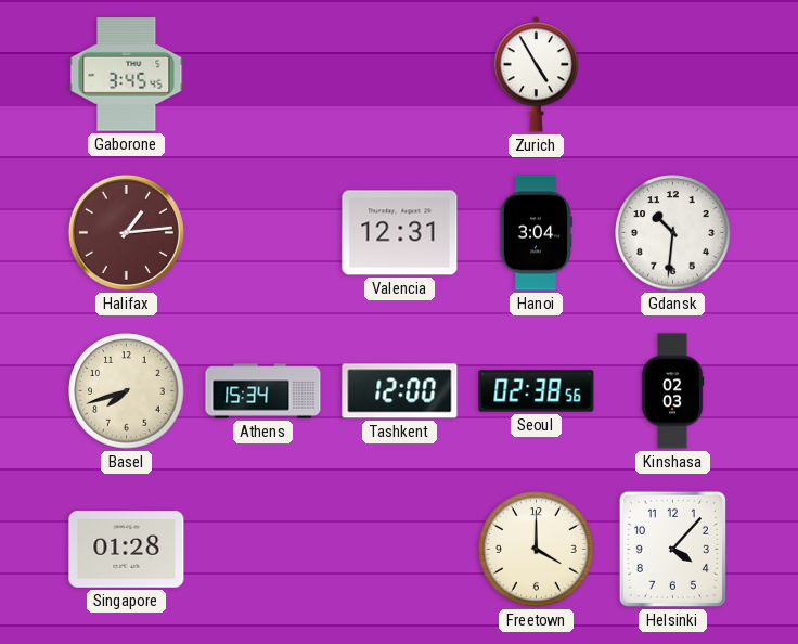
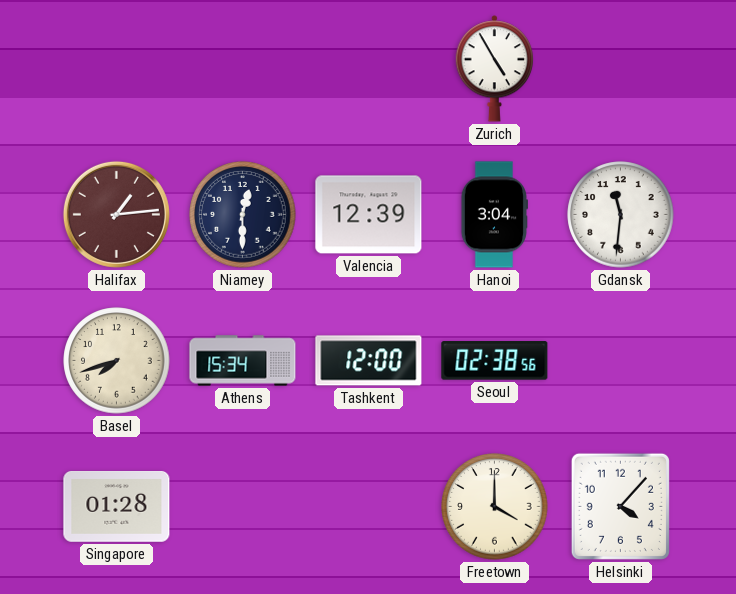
Gaborone: 3:45 -> none
Niamey: none -> 12:30
Valencia: 12:31 -> 12:39
Gdansk: 10:31 -> 11:31
Kinshasa: 02:03 -> none
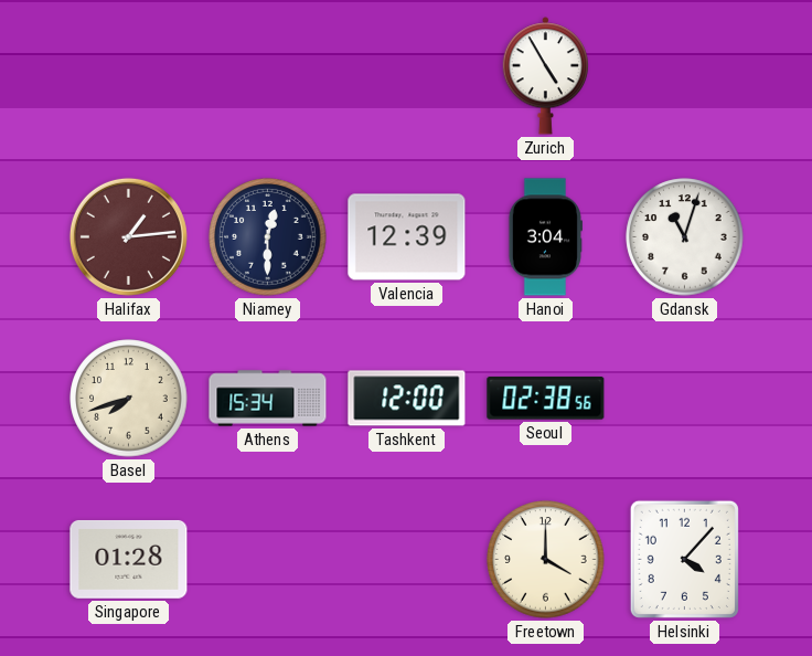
Gdansk: 11:31 -> 11:03
